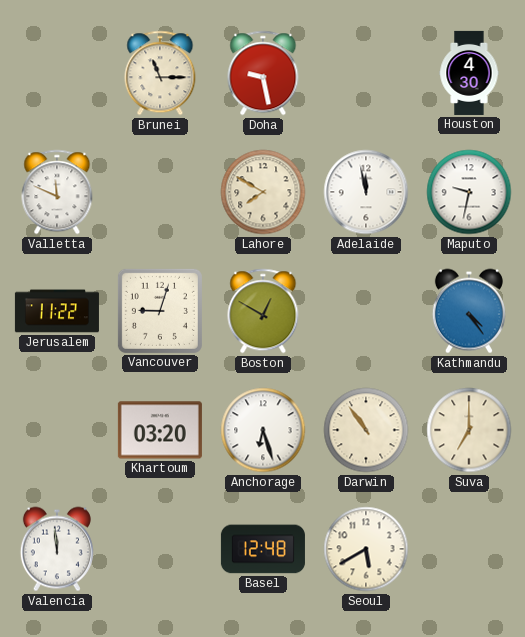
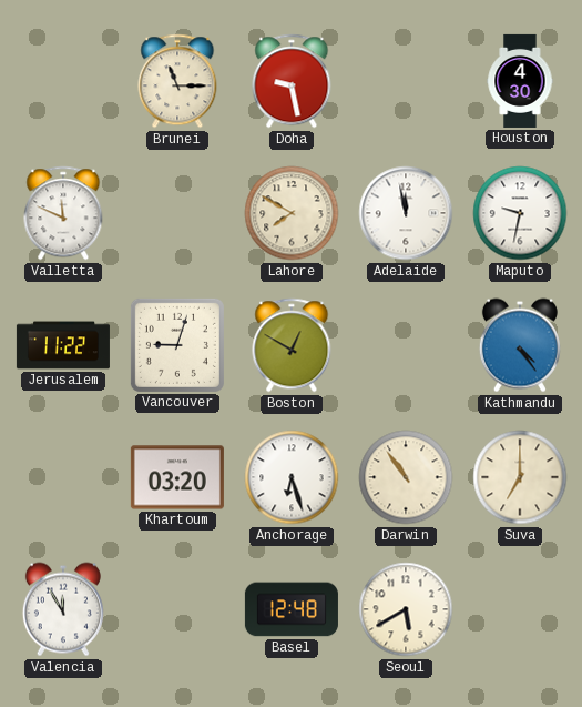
Valencia: 11:59 -> 11:55
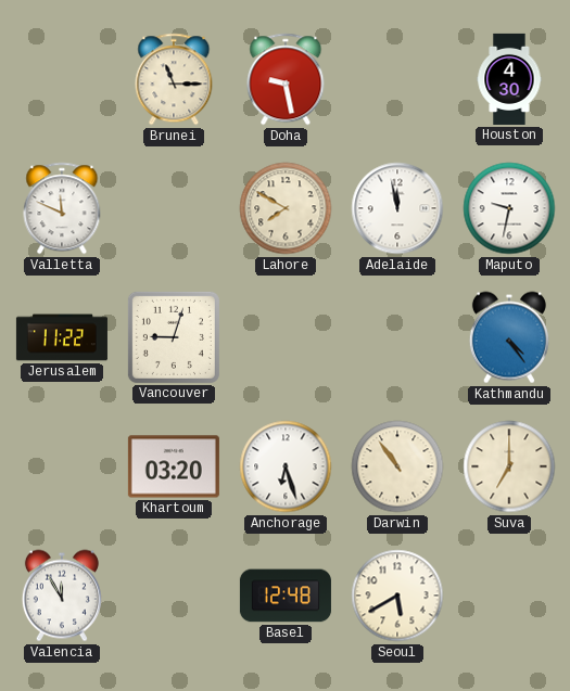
Boston: 12:50 -> none
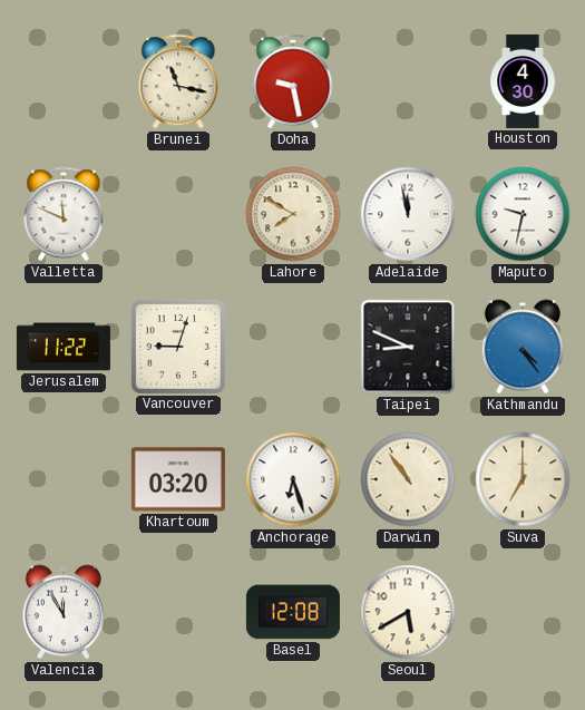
Brunei: 11:15 -> 11:17
Taipei: none -> 8:49
Basel: 12:48 -> 12:08
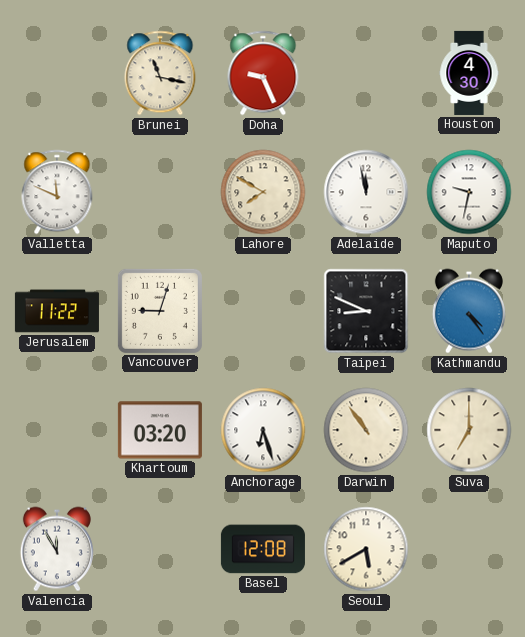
Doha: 9:28 -> 9:26
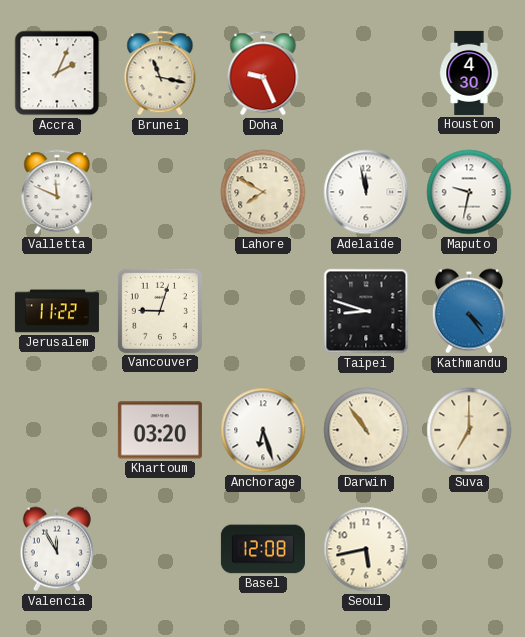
Accra: none -> 2:04
Taipei: 8:49 -> 8:48
Seoul: 5:40 -> 5:43
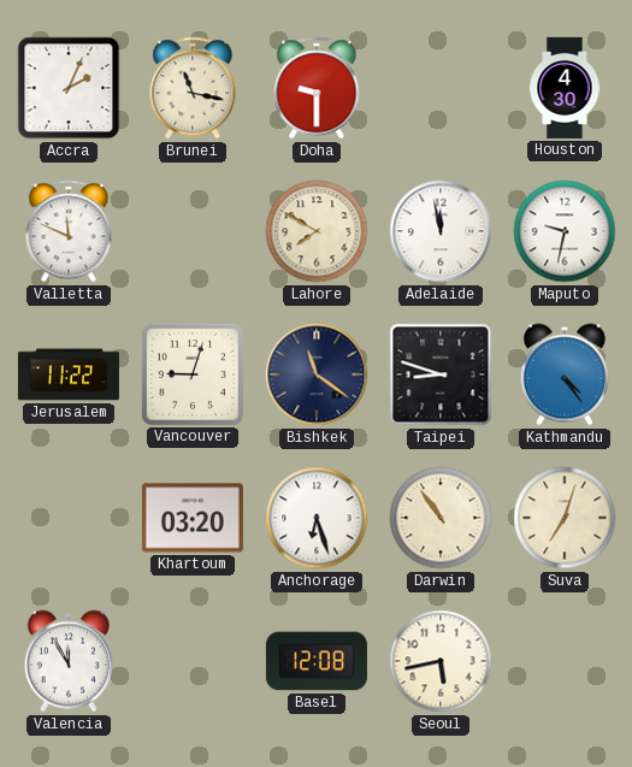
Doha: 9:26 -> 9:30
Bishkek: none -> 11:21
Suva: 7:00 -> 7:03
